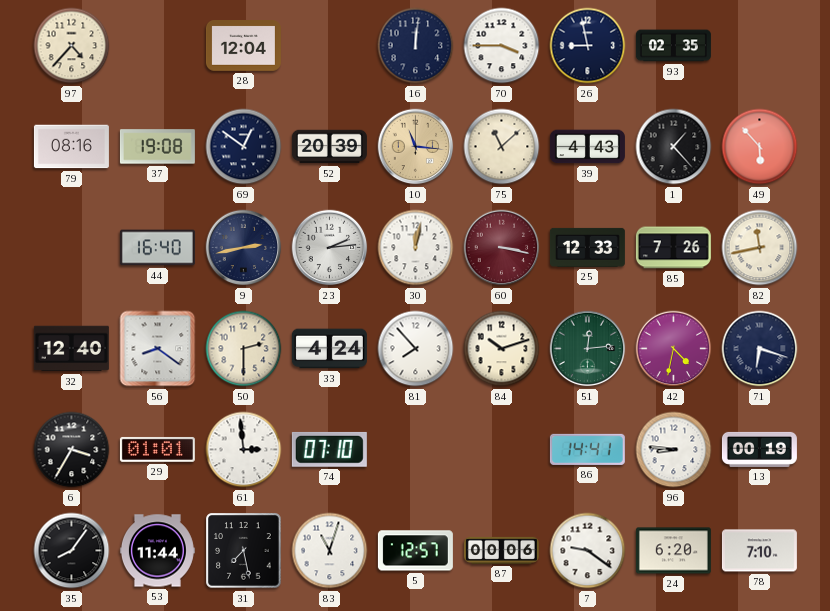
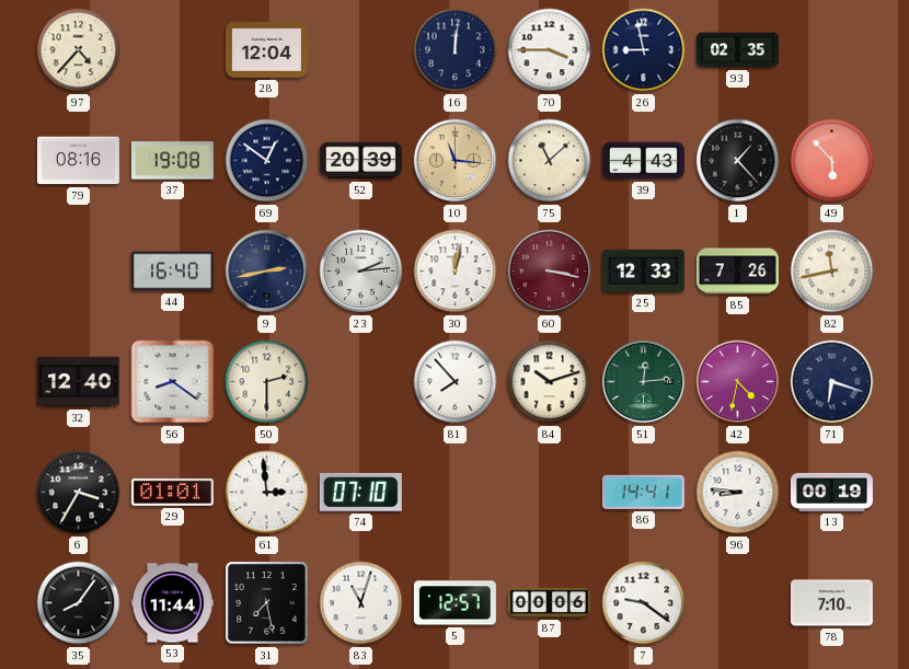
33: 4:24 -> none
24: 6:20 -> none
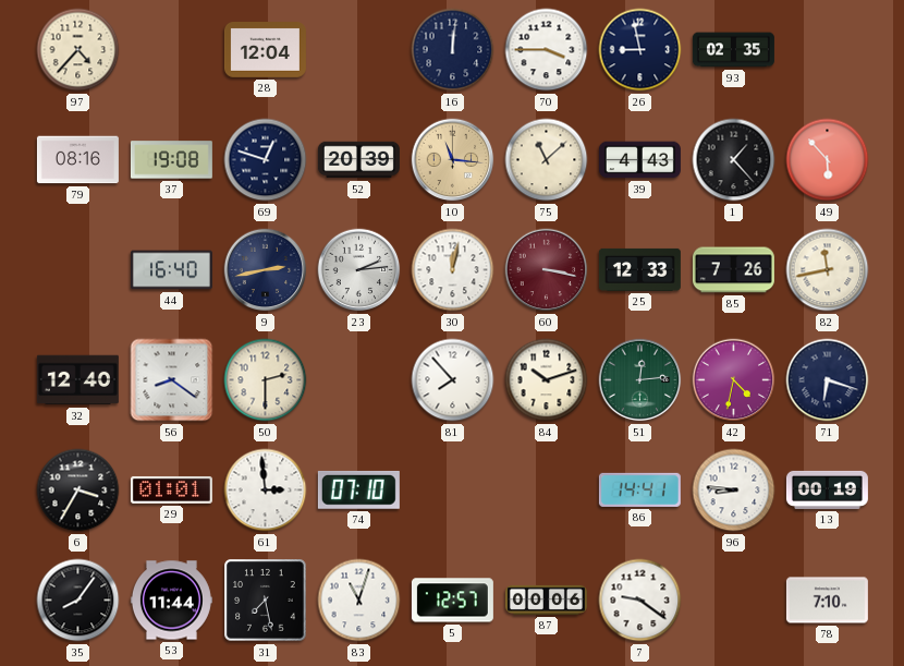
69: 12:51 -> 12:48
